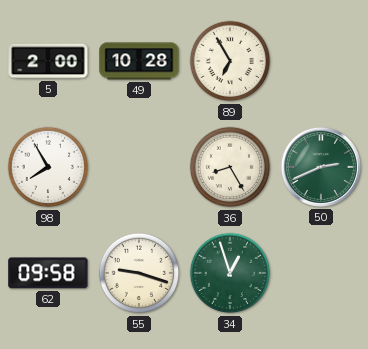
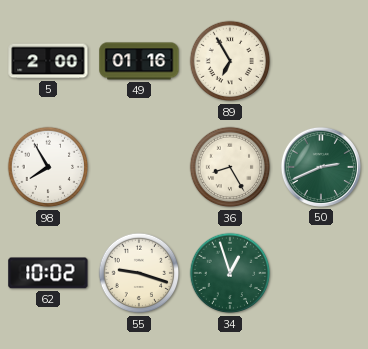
49: 10:28 -> 01:16
62: 09:58 -> 10:02
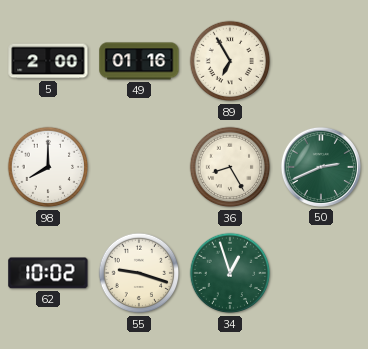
98: 7:55 -> 8:00
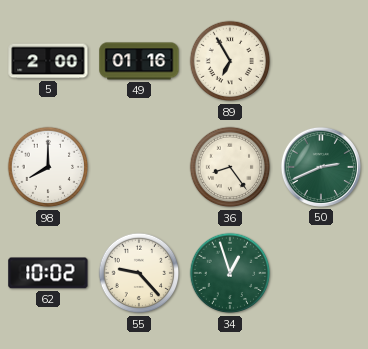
36: 8:25 -> 8:24
55: 9:18 -> 9:23
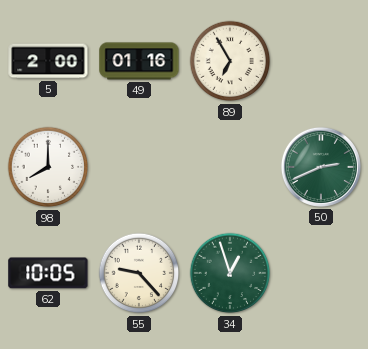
36: 8:24 -> none
62: 10:02 -> 10:05
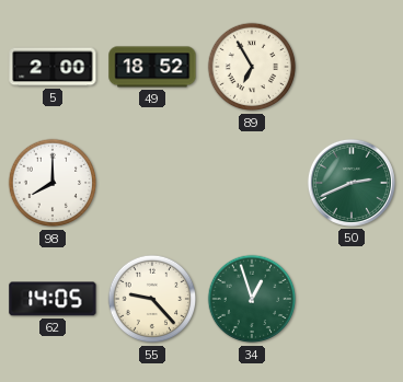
49: 01:16 -> 18:52
62: 10:05 -> 14:05
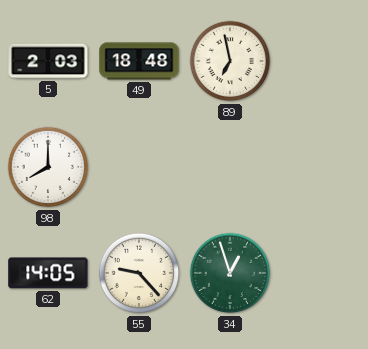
5: 2:00 -> 2:03
49: 18:52 -> 18:48
89: 6:55 -> 6:58
50: 2:41 -> none
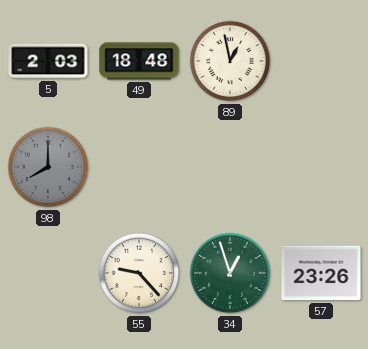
89: 6:58 -> 12:58
98 dial: white -> grey
62: 14:05 -> none
57: none -> 23:26
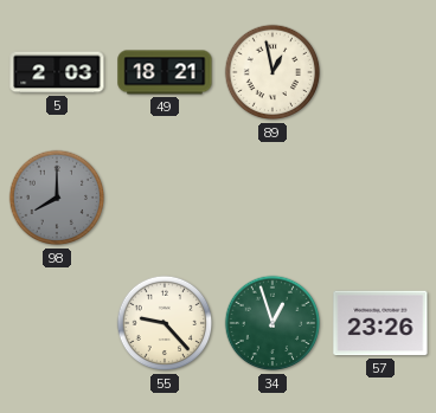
49: 18:48 -> 18:21
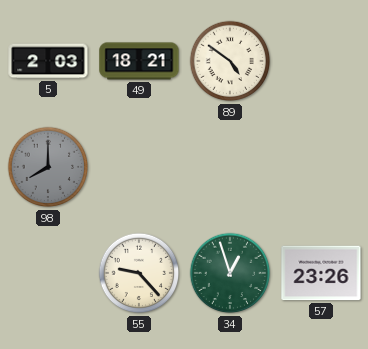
89: 12:58 -> 4:51
